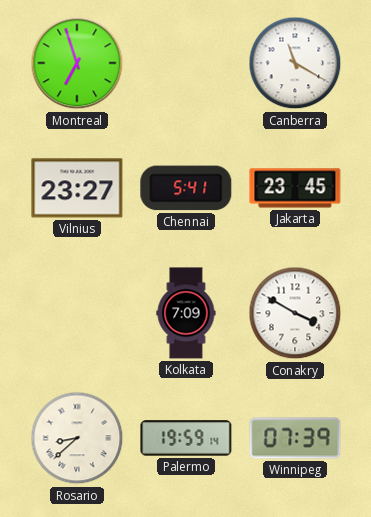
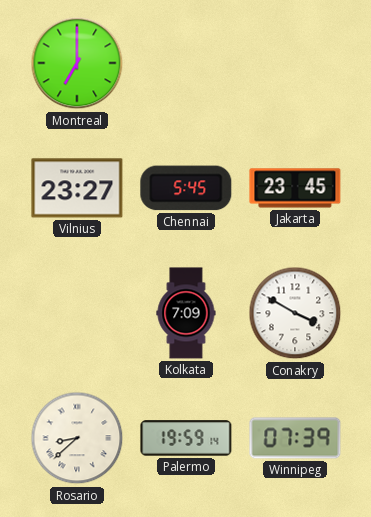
Montreal: 6:57 -> 7:00
Canberra: 11:20 -> none
Chennai: 5:41 -> 5:45
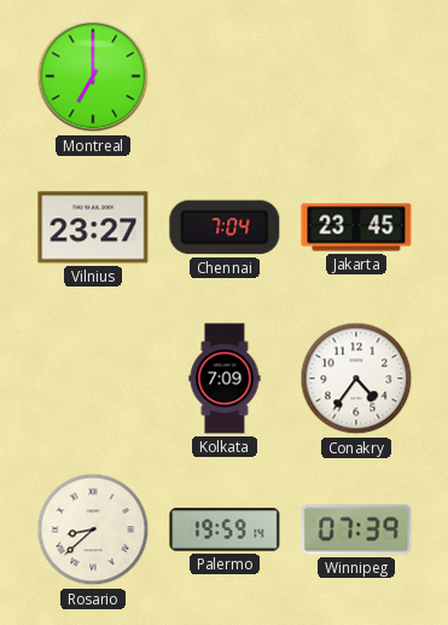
Chennai: 5:45 -> 7:04
Conakry: 3:50 -> 4:36
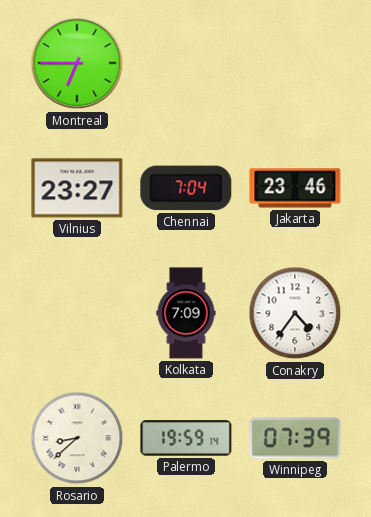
Montreal: 7:00 -> 6:45
Jakarta: 23:45 -> 23:46
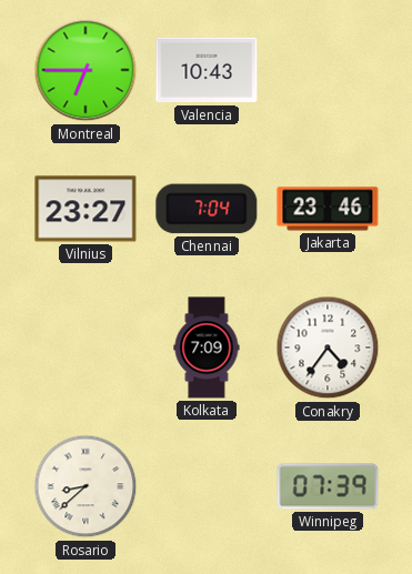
Valencia: none -> 10:43
Palermo: 19:59 -> none
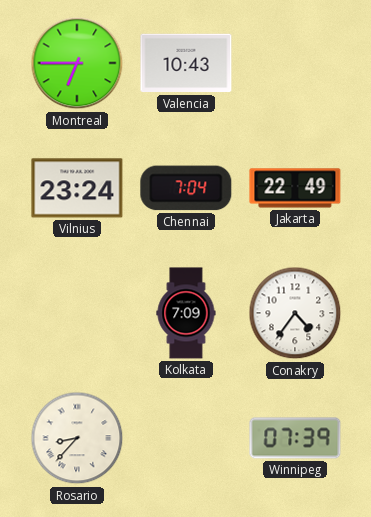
Vilnius: 23:27 -> 23:24
Jakarta: 23:46 -> 22:49
Rosario: 8:38 -> 8:37
